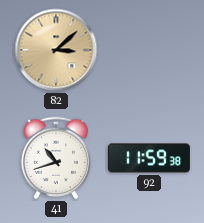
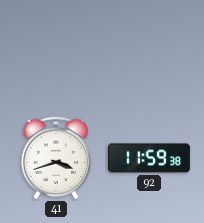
82: 3:08 -> none
41: 10:42 -> 3:42
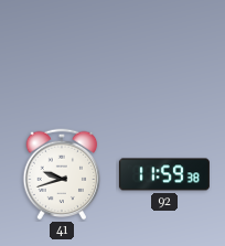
41: 3:42 -> 9:42
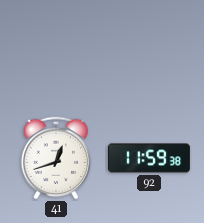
41: 9:42 -> 12:42
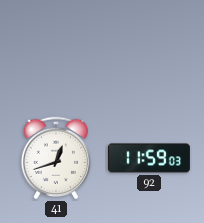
92: 11:59:38 -> 11:59:03
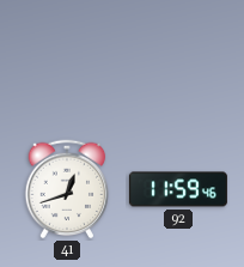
92: 11:59:03 -> 11:59:46
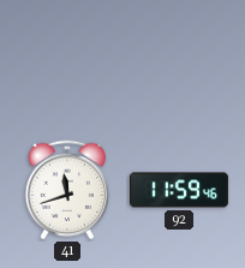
41: 12:42 -> 11:42
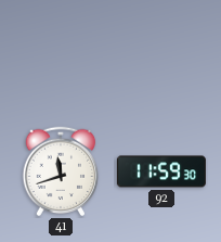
92: 11:59:46 -> 11:59:30
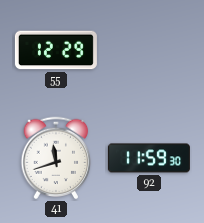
55: none -> 12:29
